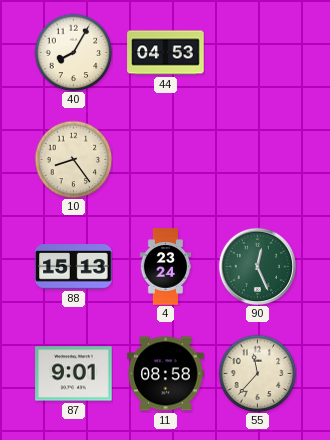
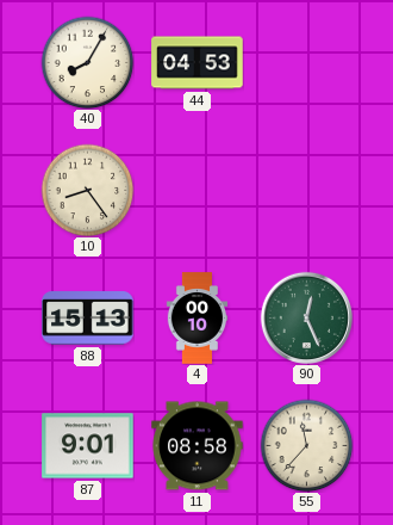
4: 23:24 -> 00:10
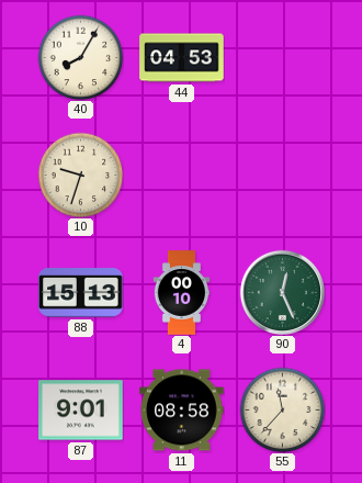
10: 8:24 -> 9:33
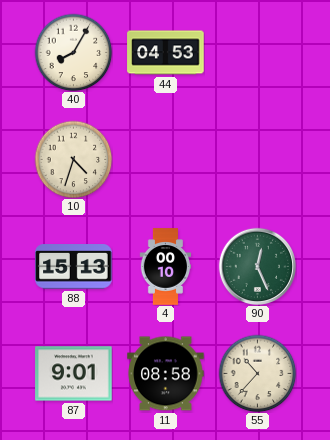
10: 9:33 -> 4:33
55: 11:37 -> 10:37
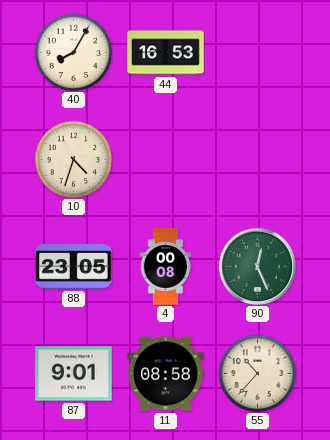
44: 04:53 -> 16:53
88: 15:13 -> 23:05
4: 00:10 -> 00:08
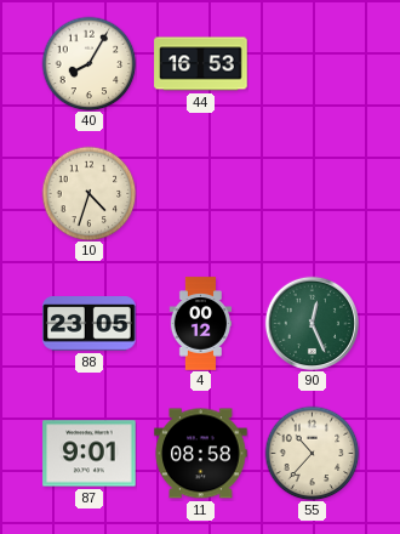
4: 00:08 -> 00:12
